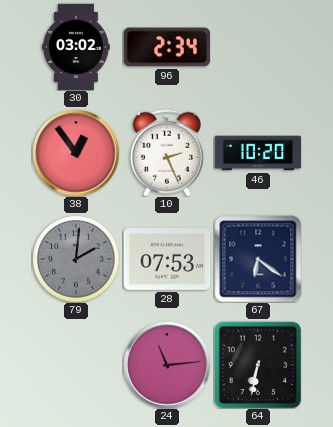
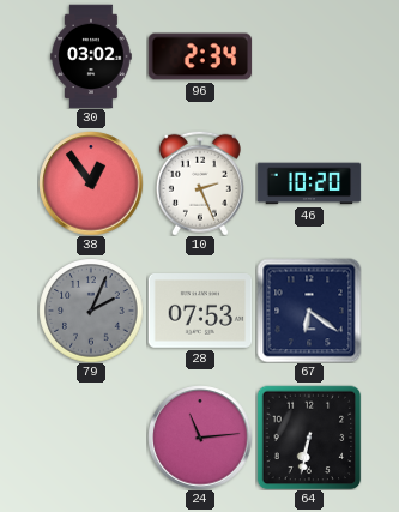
79: 2:01 -> 2:04
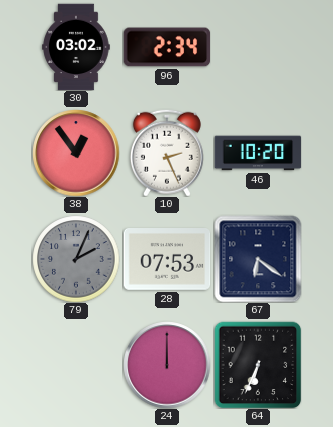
24: 11:14 -> 12:00
64: 6:32 -> 6:34
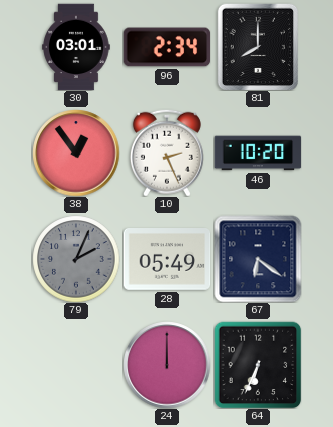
30: 03:02 -> 03:01
81: none -> 8:00
28: 07:53 -> 05:49
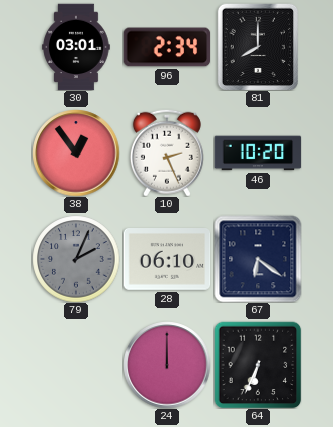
28: 05:49 -> 06:10
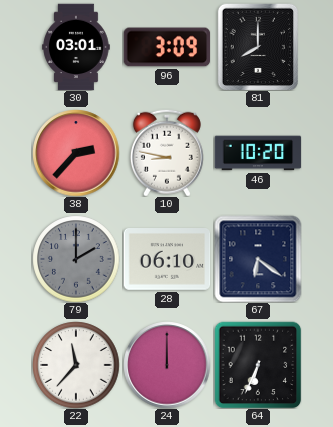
96: 2:34 -> 3:09
38: 12:54 -> 2:37
10: 2:26 -> 8:47
79: 2:04 -> 2:00
22: none -> 11:37
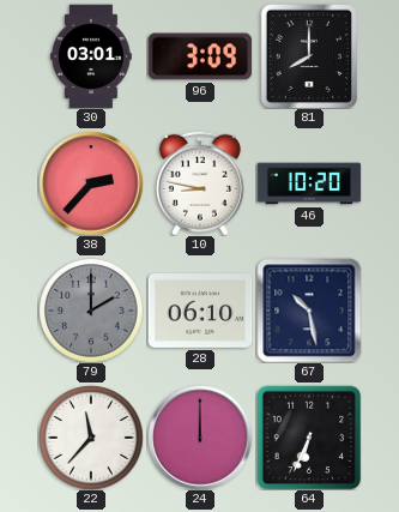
67: 6:21 -> 10:28
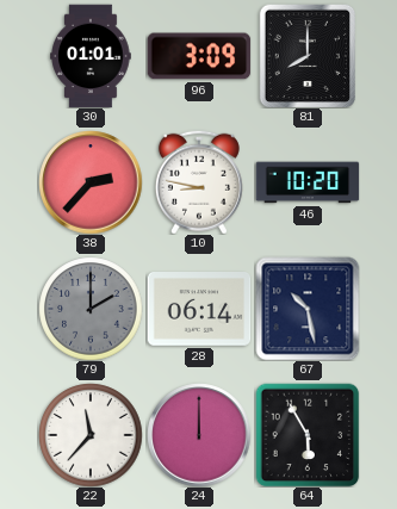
30: 03:01 -> 01:01
28: 06:10 -> 06:14
64: 6:34 -> 5:55
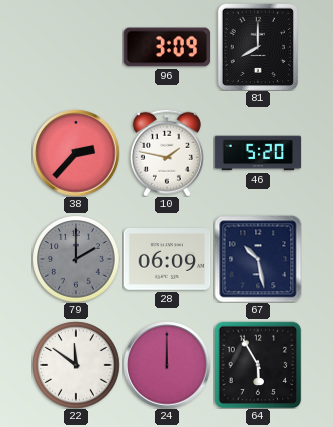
30: 01:01 -> none
10: 8:47 -> 1:47
46: 10:20 -> 5:20
28: 06:14 -> 06:09
22: 11:37 -> 11:51
